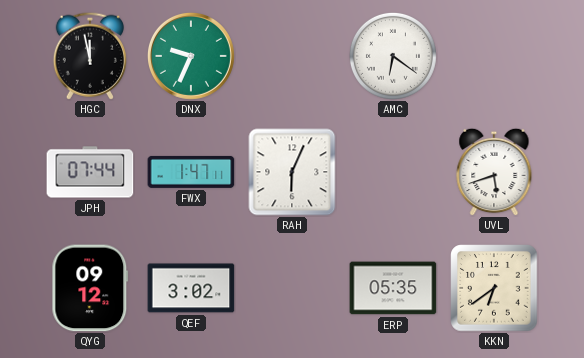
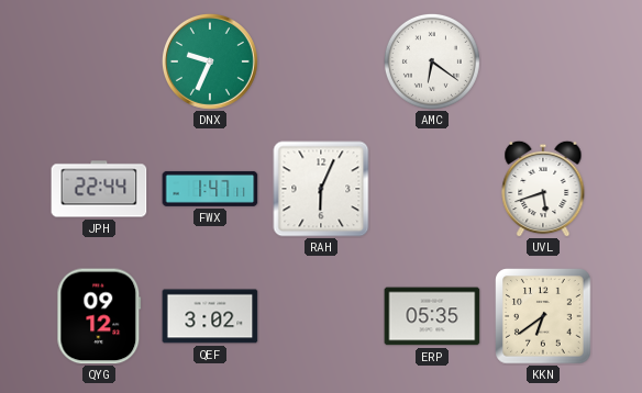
HGC: 11:58 -> none
JPH: 07:44 -> 22:44
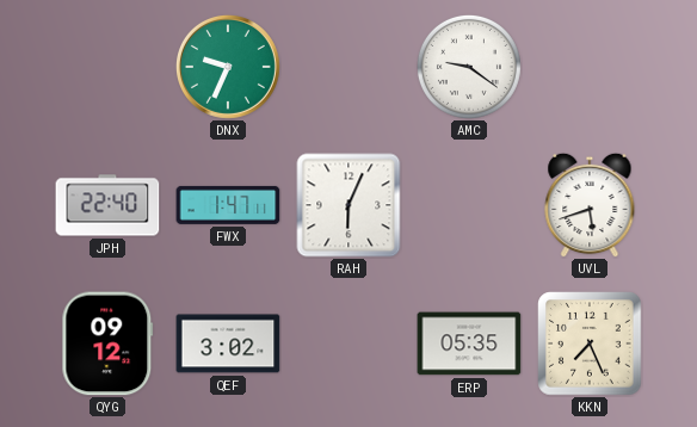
AMC: 6:21 -> 9:21
JPH: 22:44 -> 22:40
KKN: 6:39 -> 7:26
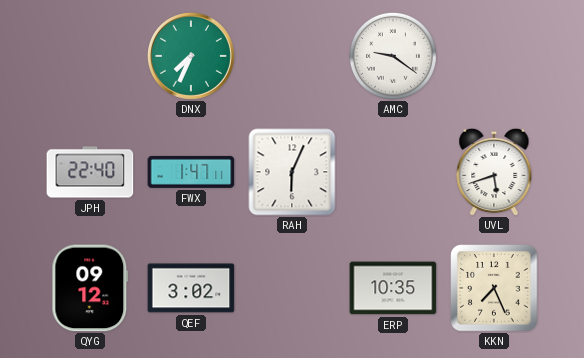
DNX: 9:34 -> 7:34
ERP: 05:35 -> 10:35
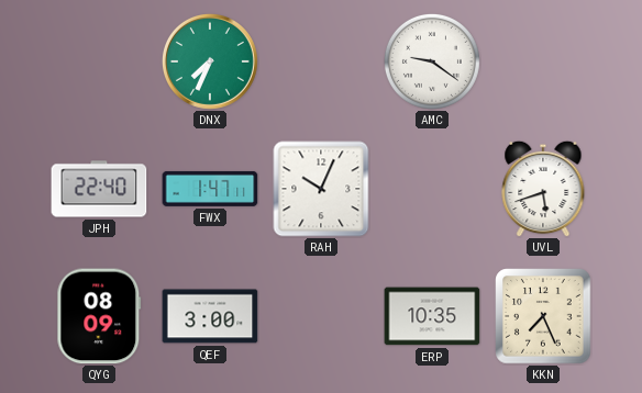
RAH: 6:04 -> 10:04
QYG: 09:12 -> 08:09
QEF: 3:02 -> 3:00
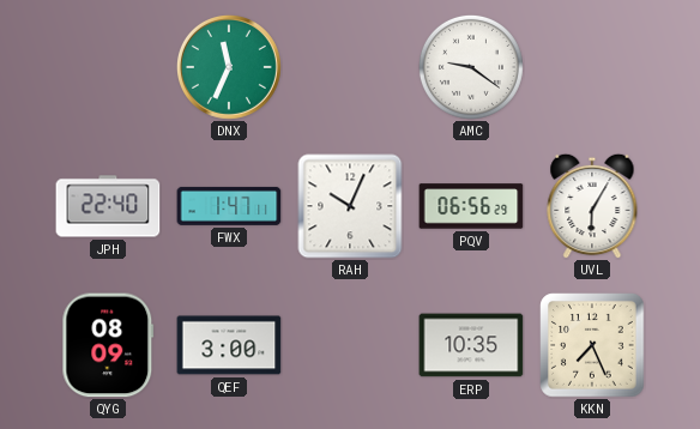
DNX: 7:34 -> 11:34
PQV: none -> 06:56
UVL: 5:42 -> 6:05
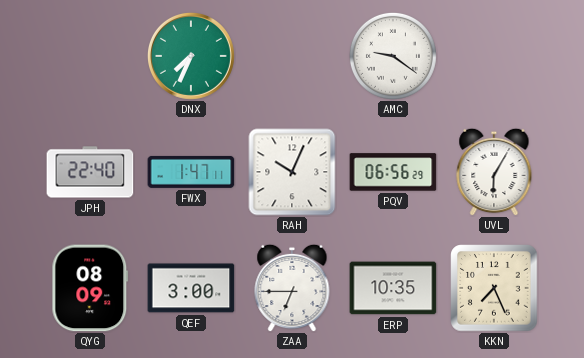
DNX: 11:34 -> 7:34
ZAA: none -> 6:45
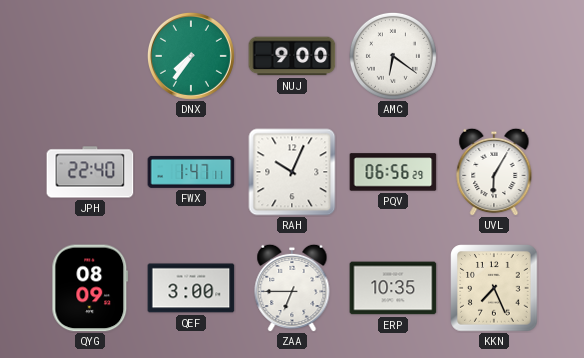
DNX: 7:34 -> 7:36
NUJ: none -> 9:00
AMC: 9:21 -> 6:21
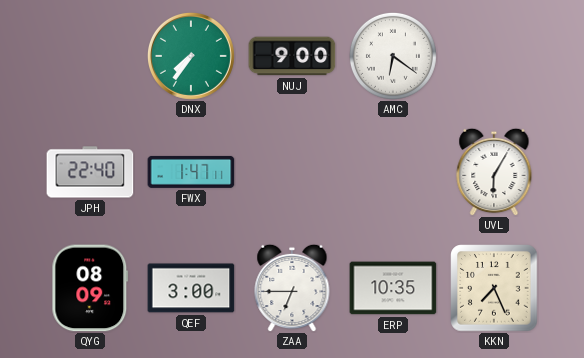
RAH: 10:04 -> none
PQV: 06:56 -> none
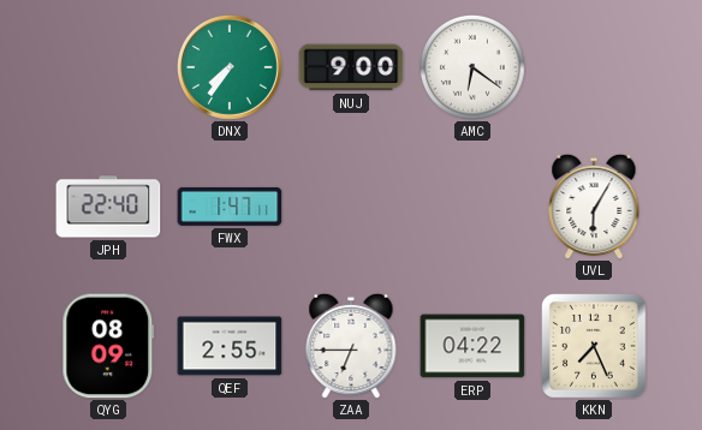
QEF: 3:00 -> 2:55
ERP: 10:35 -> 04:22
